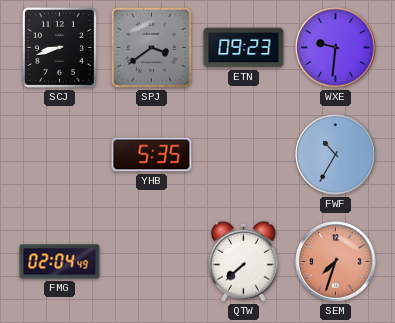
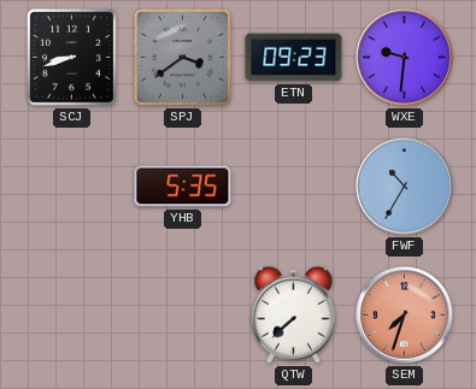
FMG: 02:04 -> none
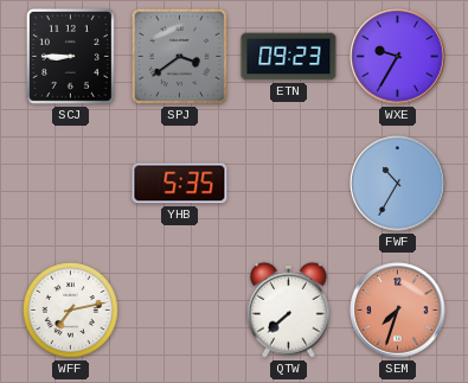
SCJ: 8:42 -> 8:45
WXE: 9:31 -> 9:35
WFF: none -> 7:13
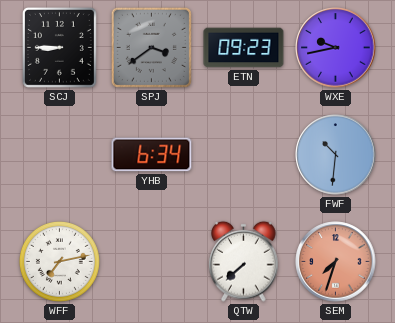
WXE: 9:35 -> 9:43
YHB: 5:35 -> 6:34
FWF: 10:35 -> 10:31
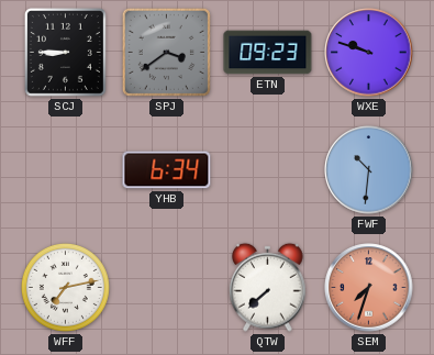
WXE: 9:43 -> 9:48
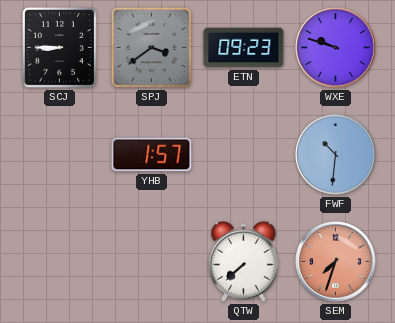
YHB: 6:34 -> 1:57
WFF: 7:13 -> none
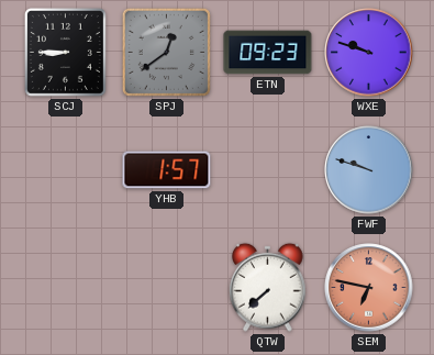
SPJ: 3:39 -> 12:39
FWF: 10:31 -> 9:48
SEM: 7:33 -> 6:47
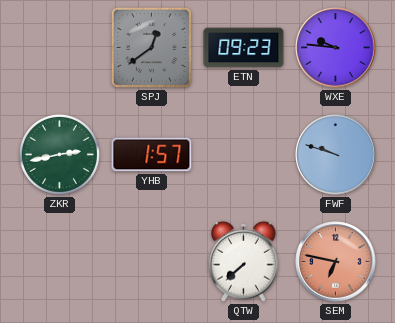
SCJ: 8:45 -> none
WXE: 9:48 -> 9:46
ZKR: none -> 2:43
